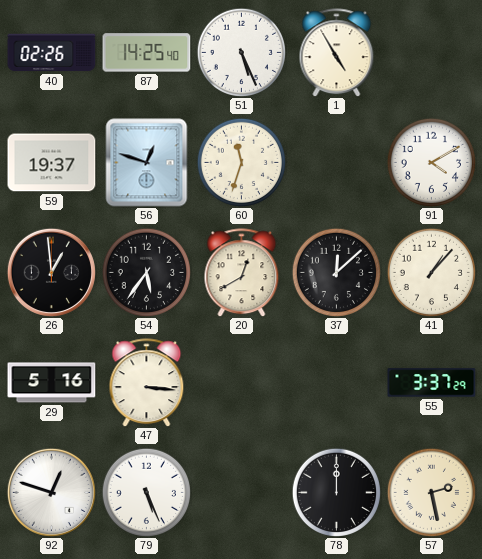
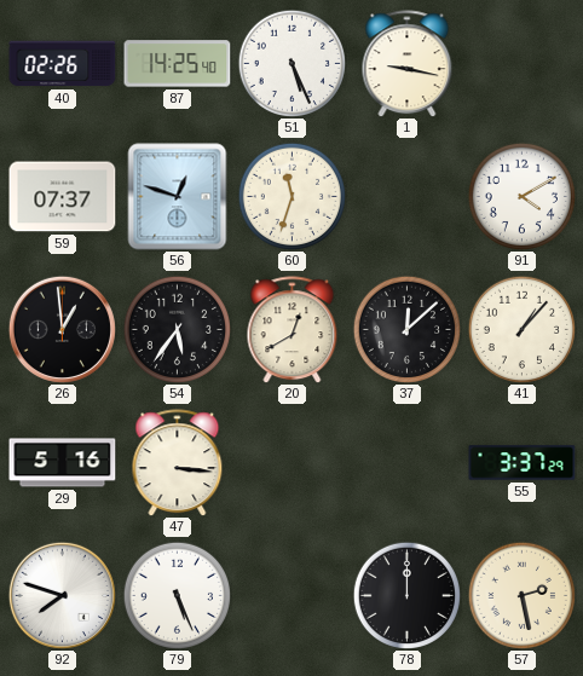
1: 4:55 -> 9:17
59: 19:37 -> 07:37
92: 12:48 -> 7:48
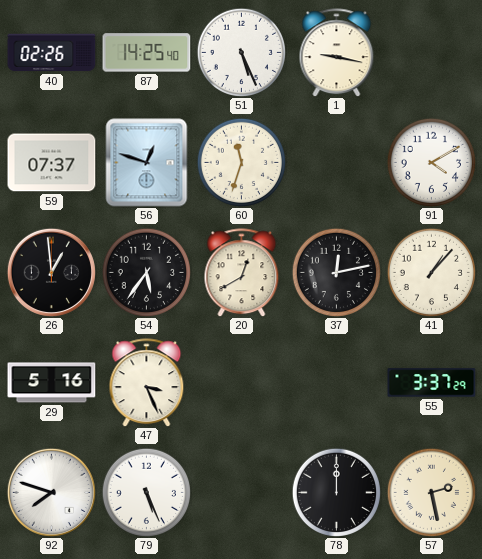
37: 12:08 -> 12:13
47: 3:16 -> 3:26
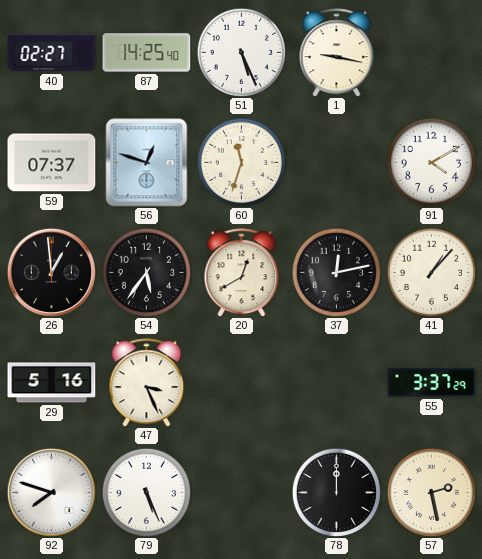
40: 02:26 -> 02:27
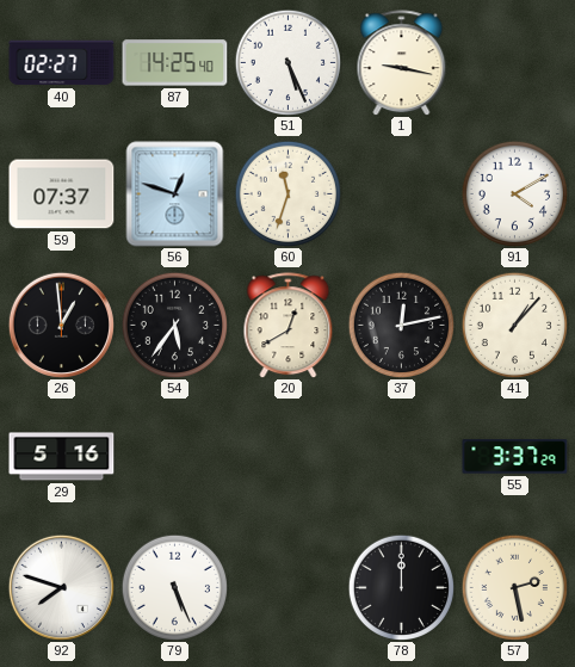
47: 3:26 -> none
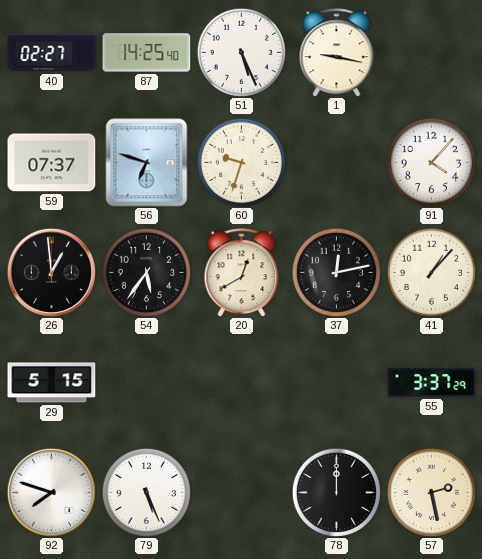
56: 12:48 -> 6:48
60: 11:33 -> 9:33
91: 4:10 -> 4:07
29: 5:16 -> 5:15
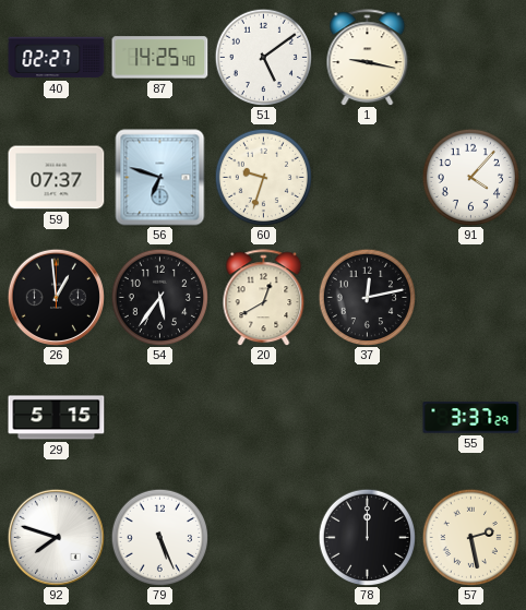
51: 5:26 -> 5:09
41: 1:07 -> none
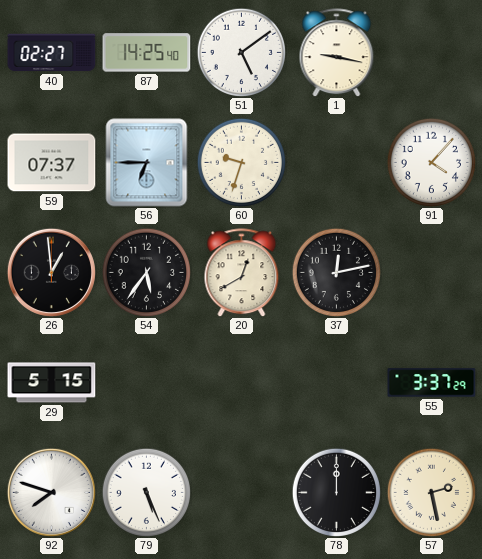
56: 6:48 -> 6:45
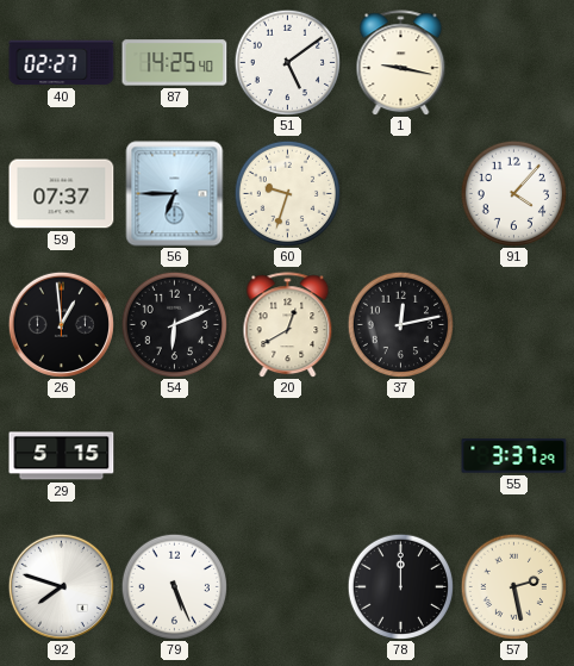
54: 5:36 -> 6:11
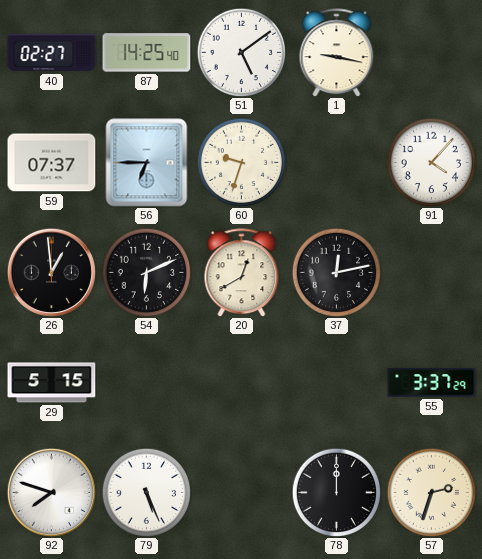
57: 2:28 -> 2:33
